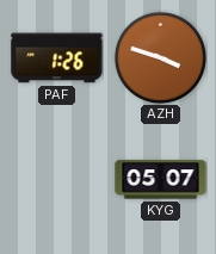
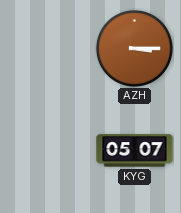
PAF: 1:26 -> none
AZH: 3:48 -> 3:15
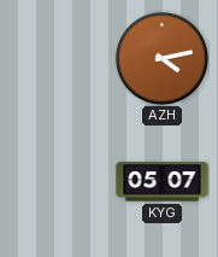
AZH: 3:15 -> 4:13
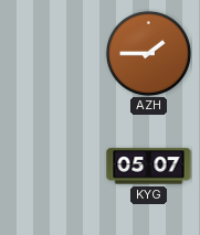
AZH: 4:13 -> 1:45
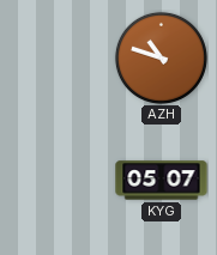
AZH: 1:45 -> 10:48
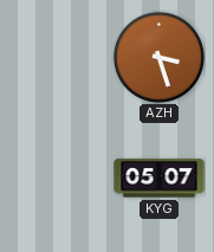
AZH: 10:48 -> 3:27
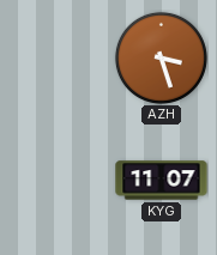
KYG: 05:07 -> 11:07
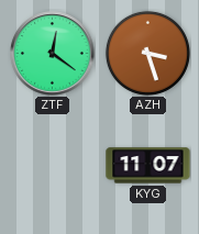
ZTF: none -> 12:21
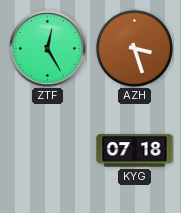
ZTF: 12:21 -> 12:25
KYG: 11:07 -> 07:18
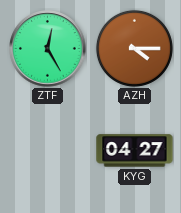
AZH: 3:27 -> 4:15
KYG: 07:18 -> 04:27
